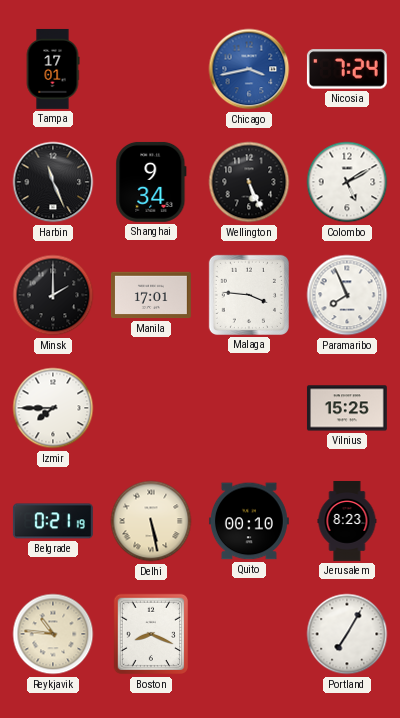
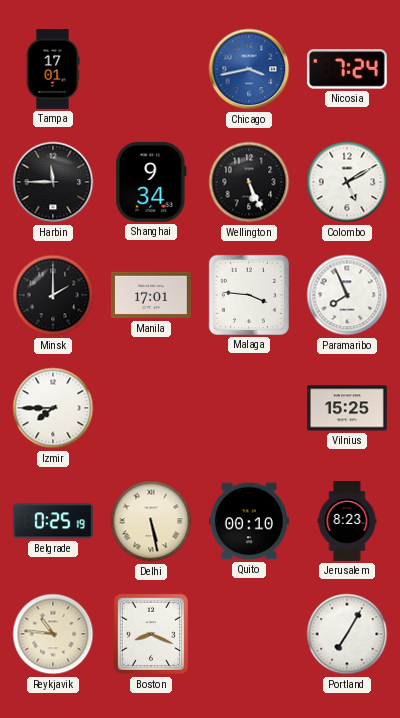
Harbin: 11:26 -> 11:45
Belgrade: 0:21 -> 0:25
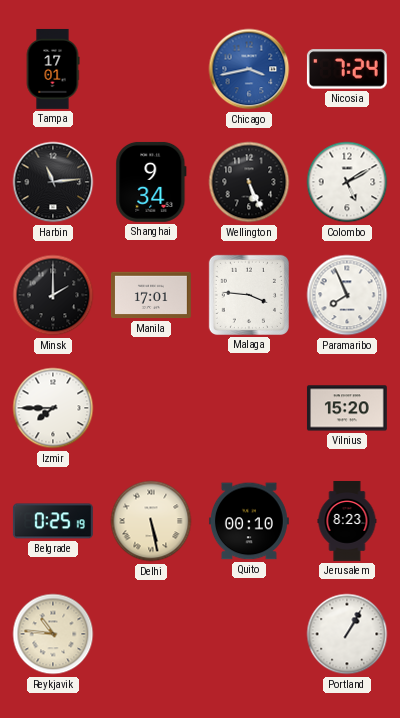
Harbin: 11:45 -> 11:14
Vilnius: 15:25 -> 15:20
Boston: 8:19 -> none
Portland: 7:05 -> 1:05
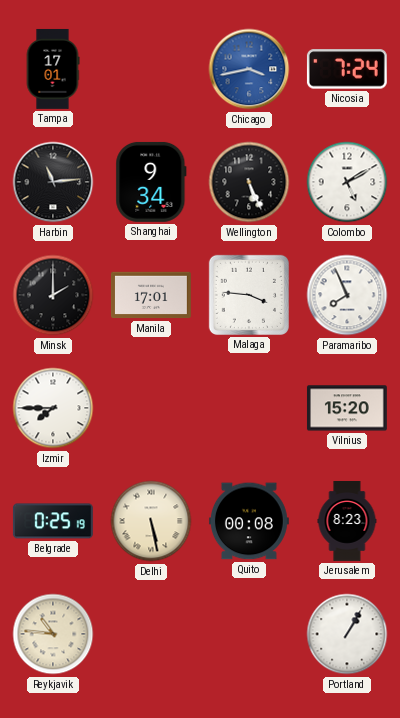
Quito: 00:10 -> 00:08
